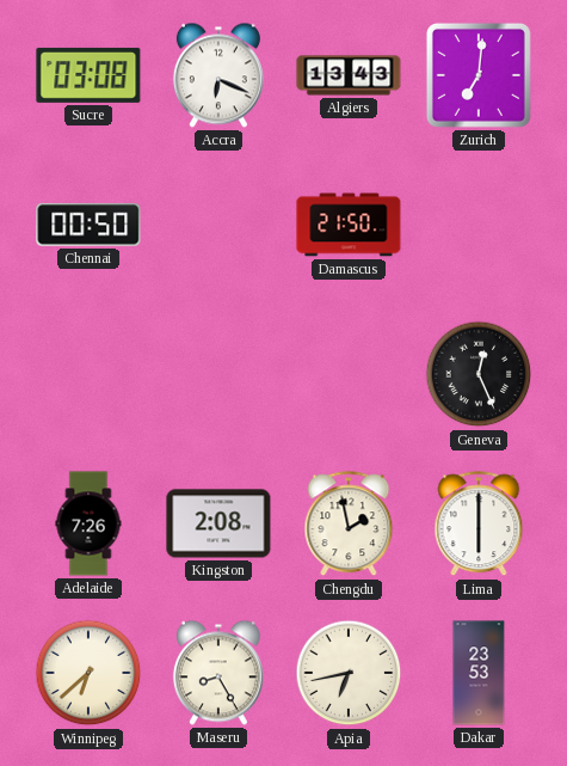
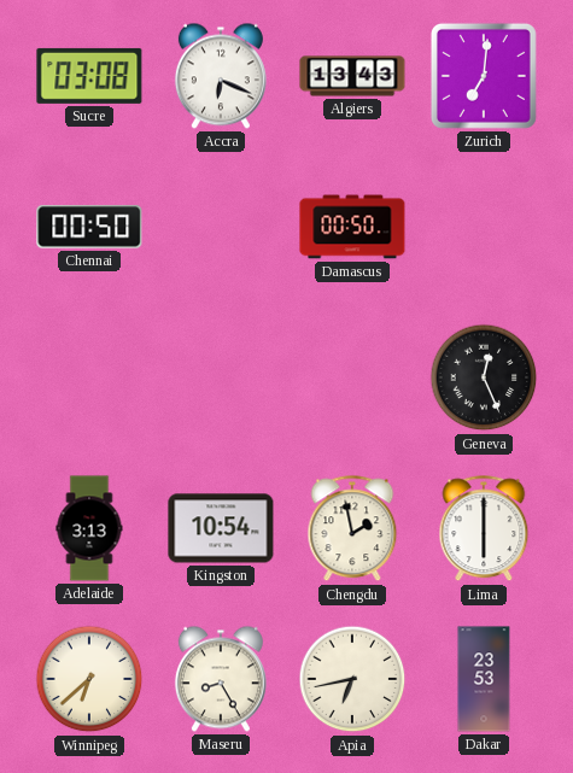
Damascus: 21:50 -> 00:50
Adelaide: 7:26 -> 3:13
Kingston: 2:08 -> 10:54
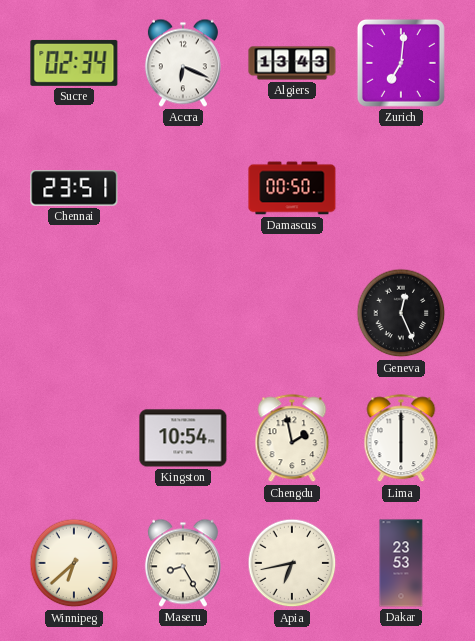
Sucre: 03:08 -> 02:34
Chennai: 00:50 -> 23:51
Adelaide: 3:13 -> none
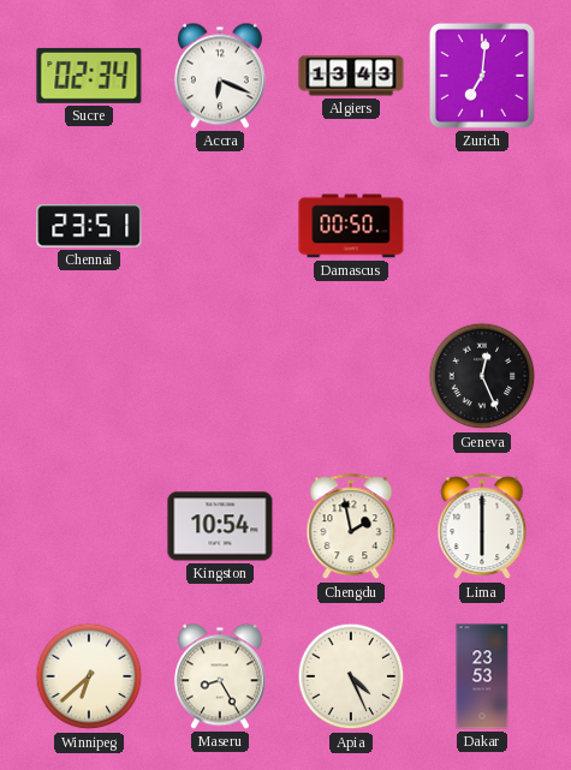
Apia: 6:43 -> 4:26
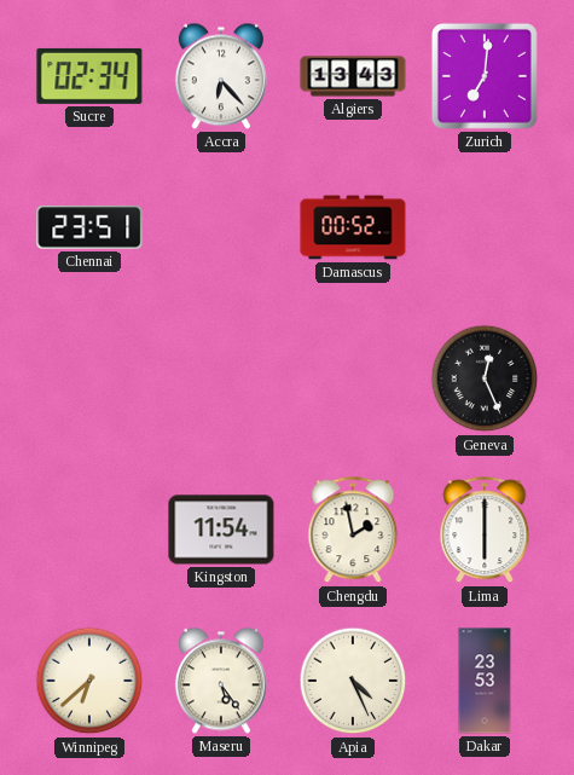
Accra: 6:19 -> 6:23
Damascus: 00:50 -> 00:52
Kingston: 10:54 -> 11:54
Maseru: 8:25 -> 5:24
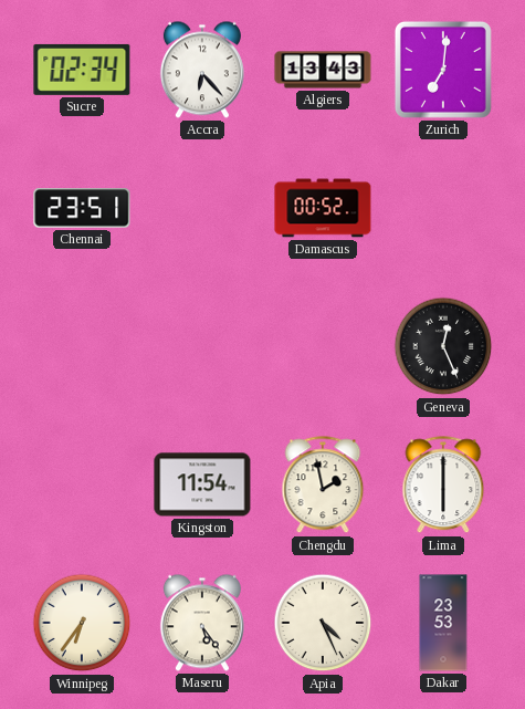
Winnipeg: 6:38 -> 6:36
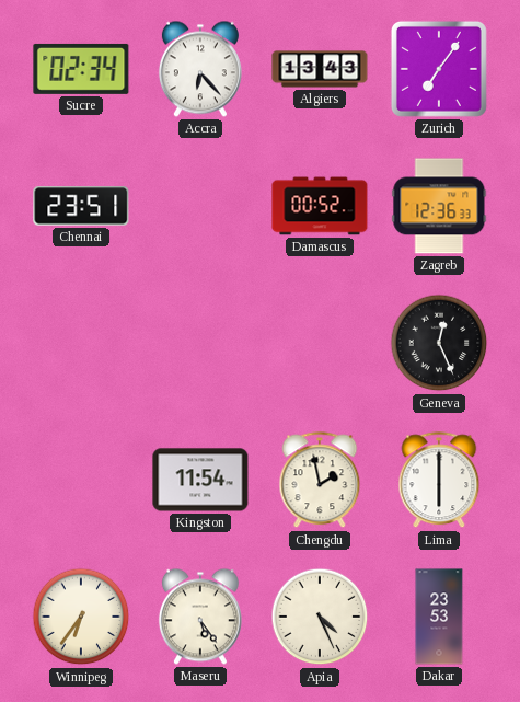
Zurich: 7:01 -> 7:06
Zagreb: none -> 12:36
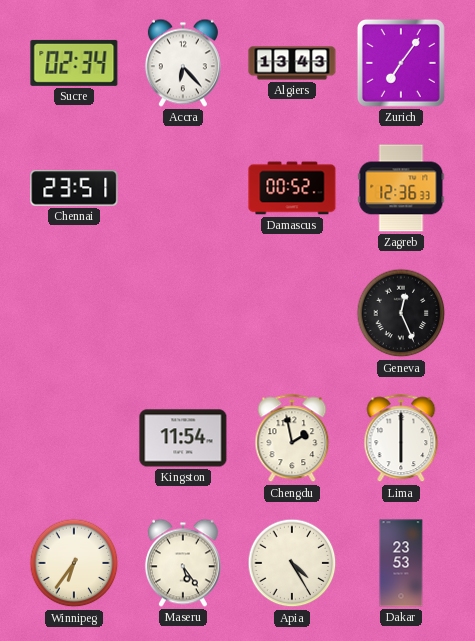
Apia: 4:26 -> 4:25
